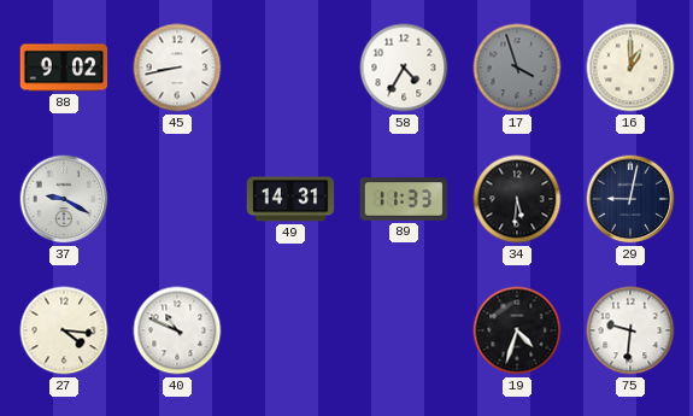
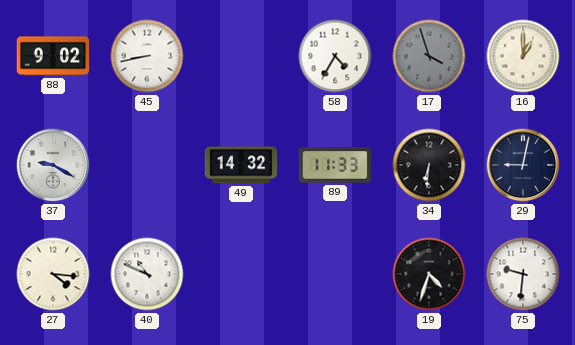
49: 14:31 -> 14:32
34: 5:31 -> 6:31
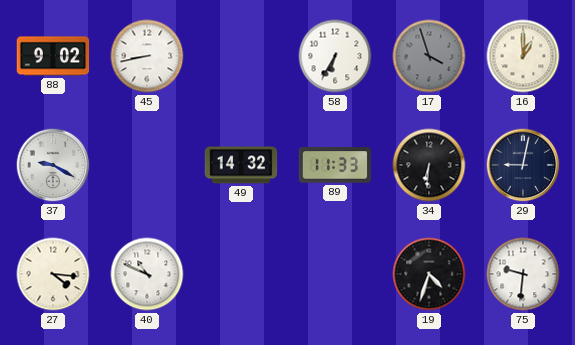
58: 4:35 -> 6:35
